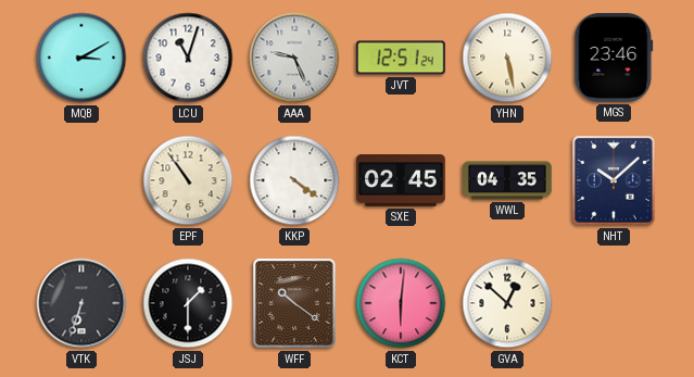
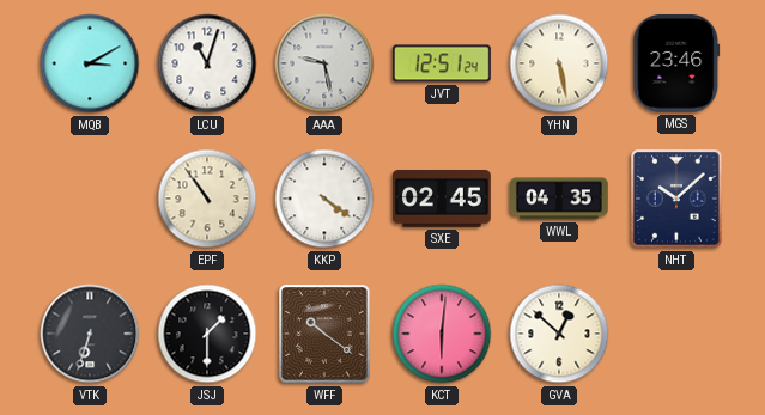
AAA: 9:26 -> 9:28
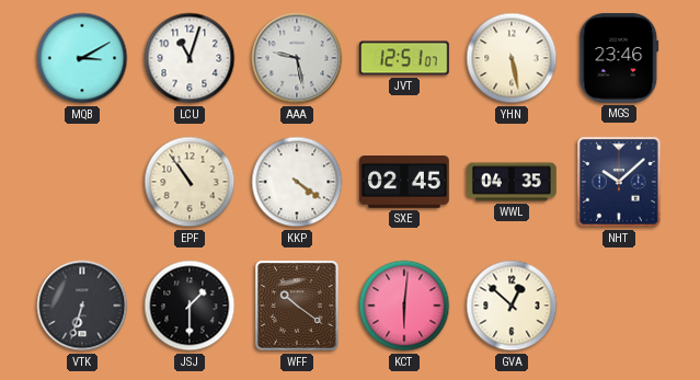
JVT: 12:51:24 -> 12:51:07
